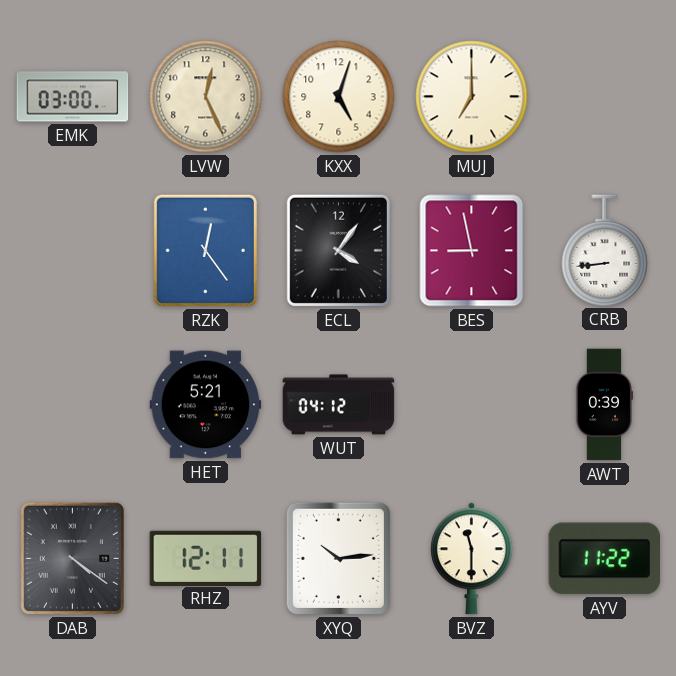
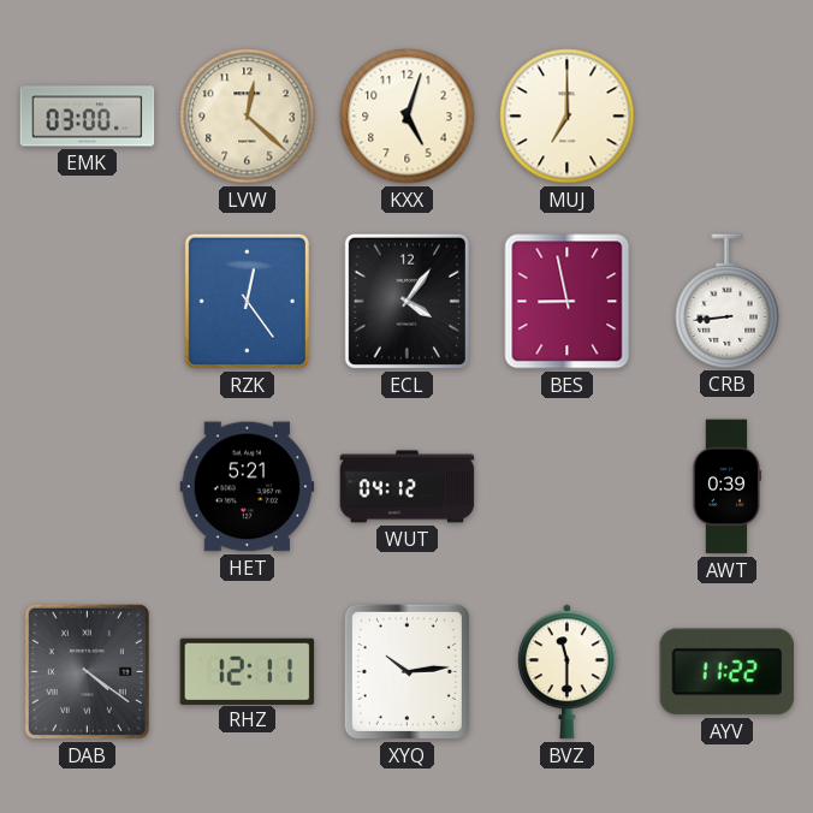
LVW: 12:26 -> 12:22
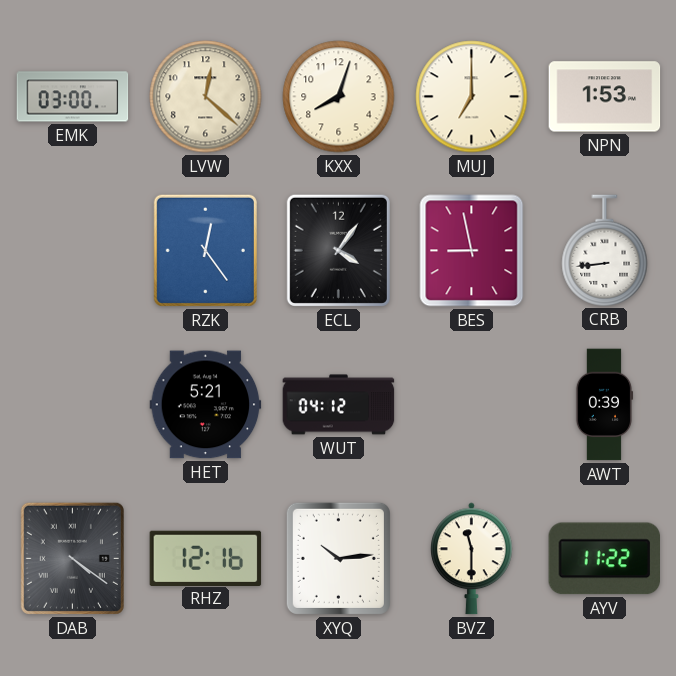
KXX: 5:03 -> 8:03
NPN: none -> 1:53
RHZ: 12:11 -> 12:16
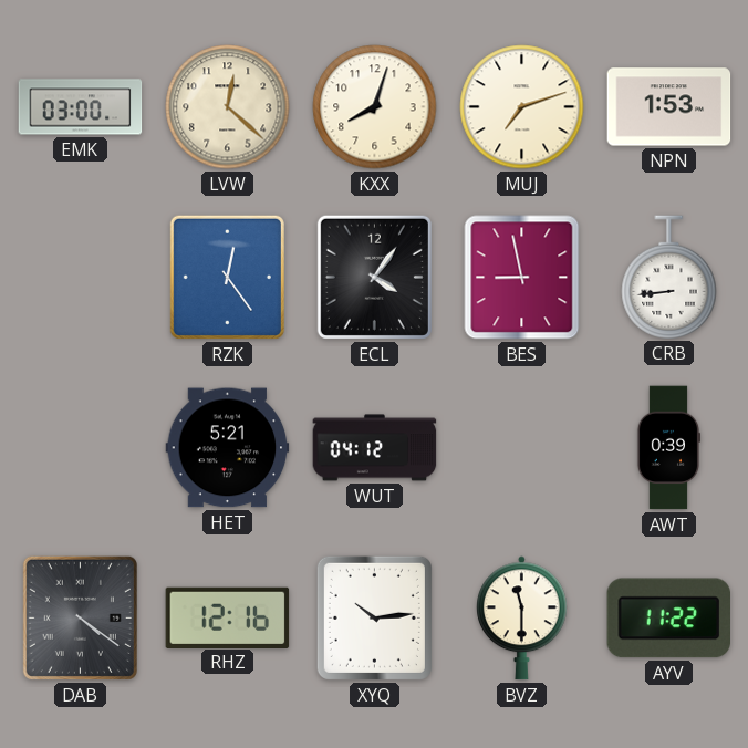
MUJ: 7:00 -> 7:12
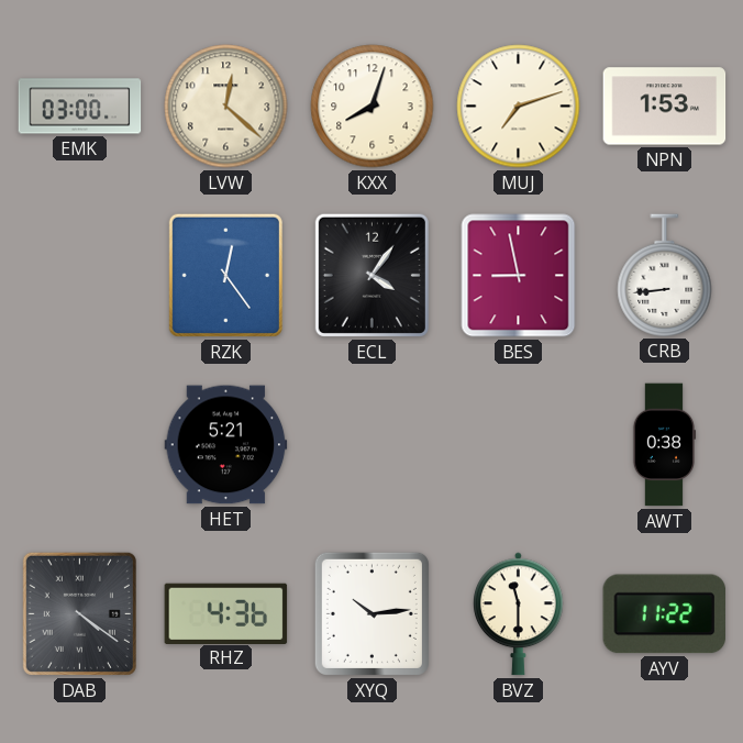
WUT: 04:12 -> none
AWT: 0:39 -> 0:38
RHZ: 12:16 -> 4:36
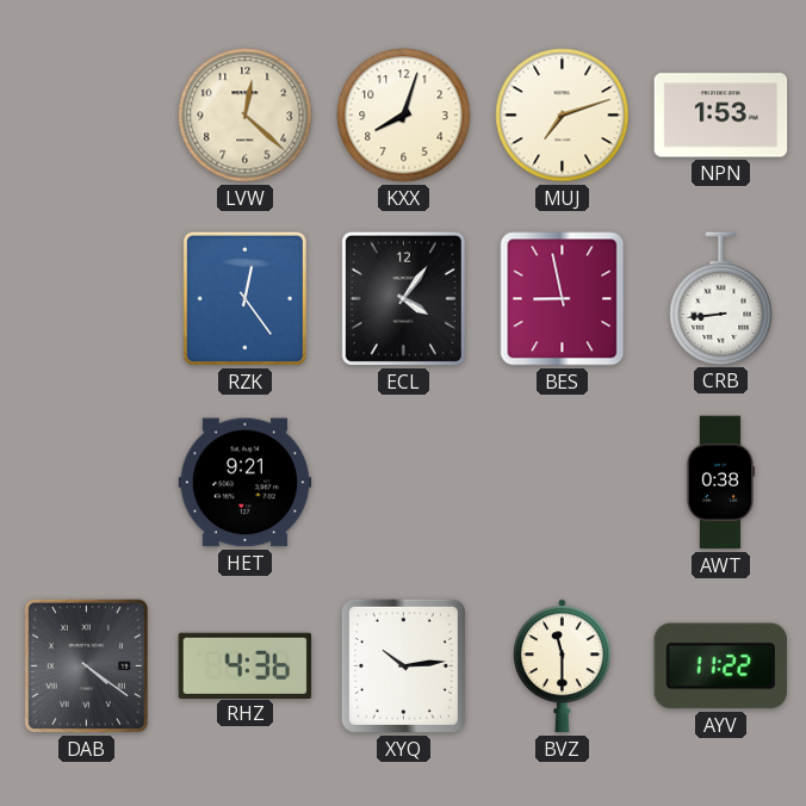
EMK: 03:00 -> none
HET: 5:21 -> 9:21
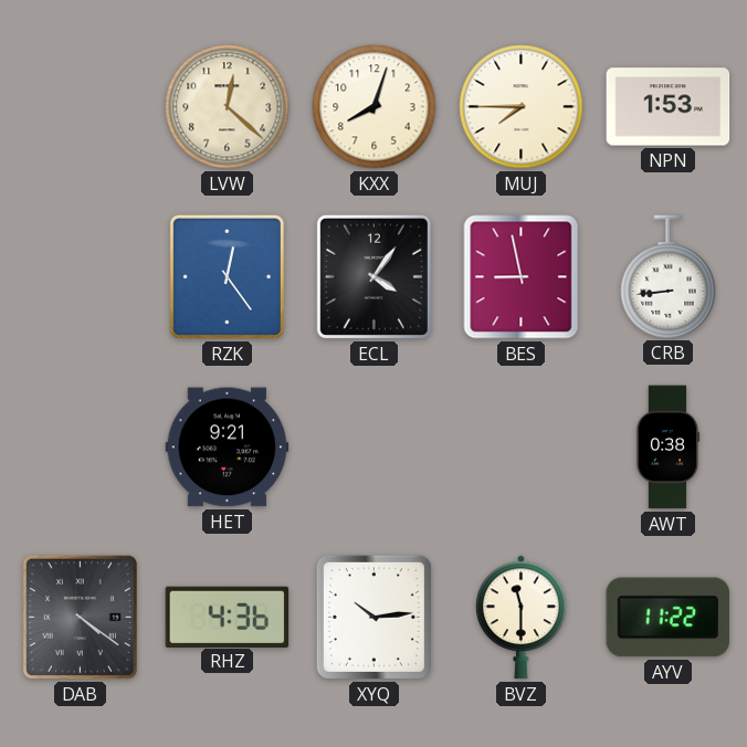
MUJ: 7:12 -> 7:45
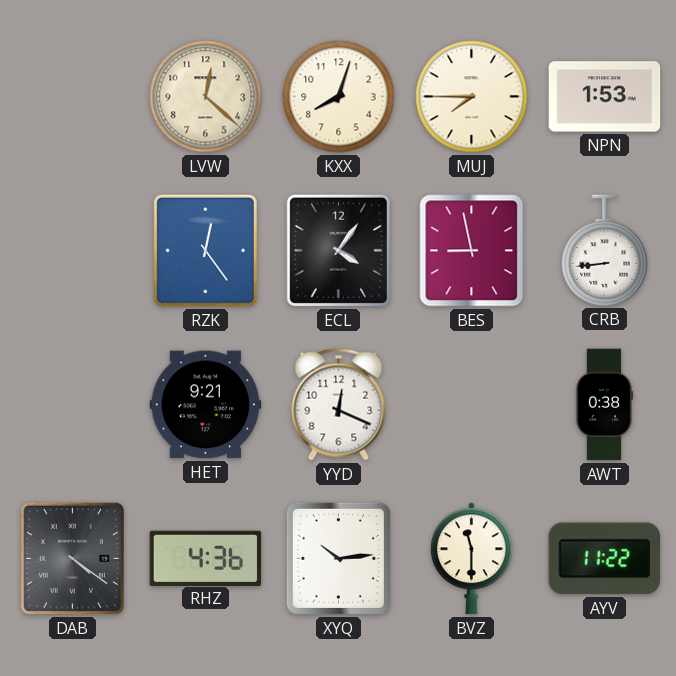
YYD: none -> 12:19
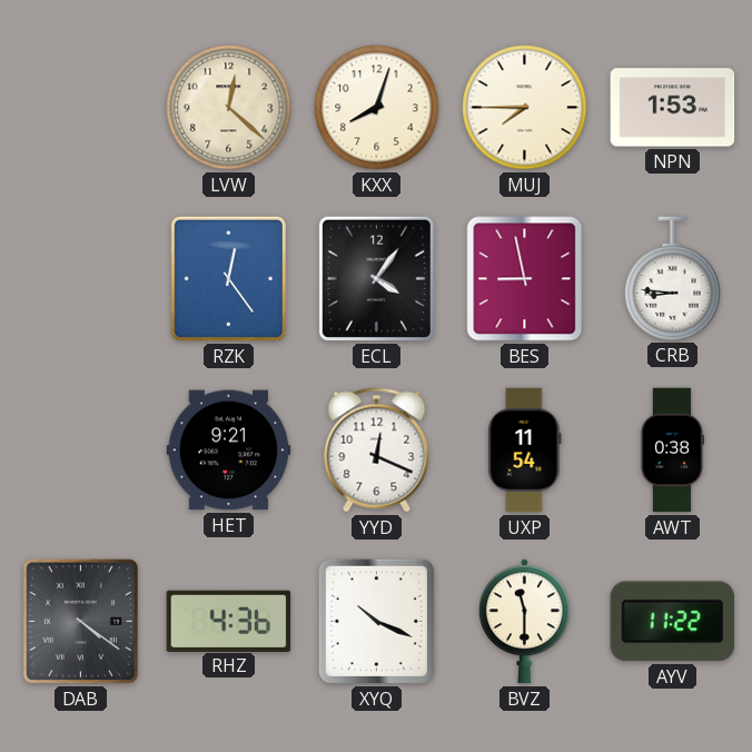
CRB: 8:44 -> 8:46
UXP: none -> 11:54
XYQ: 10:14 -> 10:19
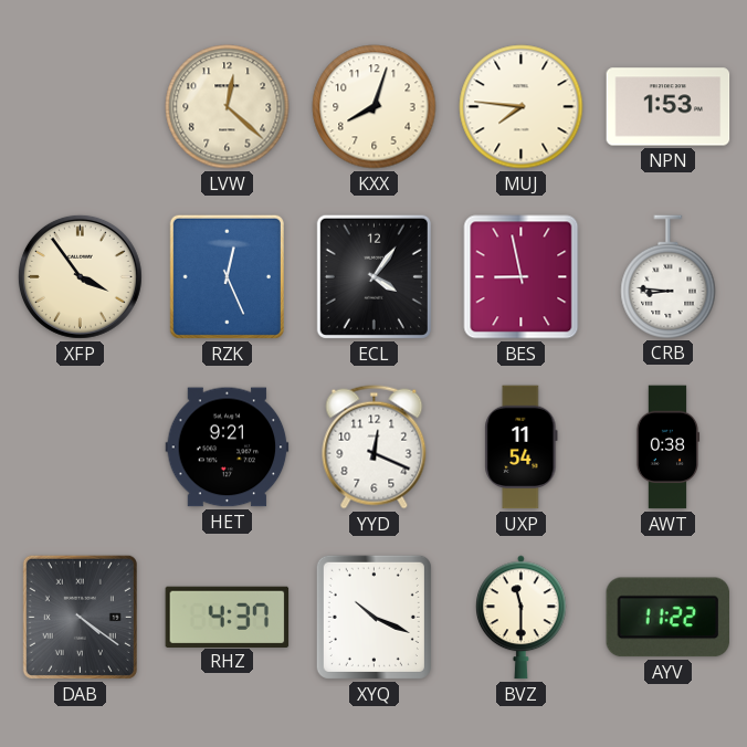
MUJ: 7:45 -> 7:46
XFP: none -> 3:54
RZK: 12:24 -> 12:26
RHZ: 4:36 -> 4:37
